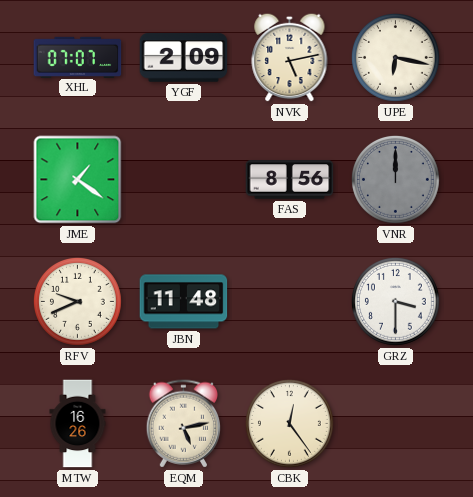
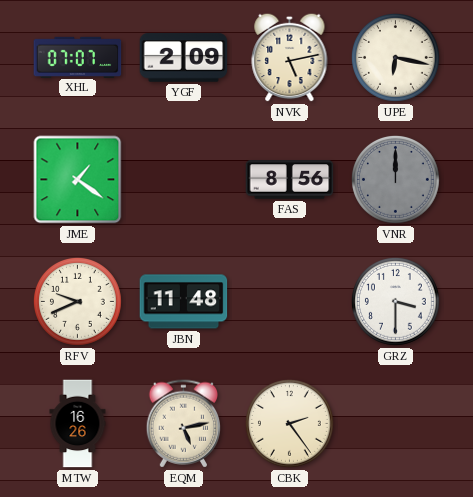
CBK: 12:24 -> 2:24
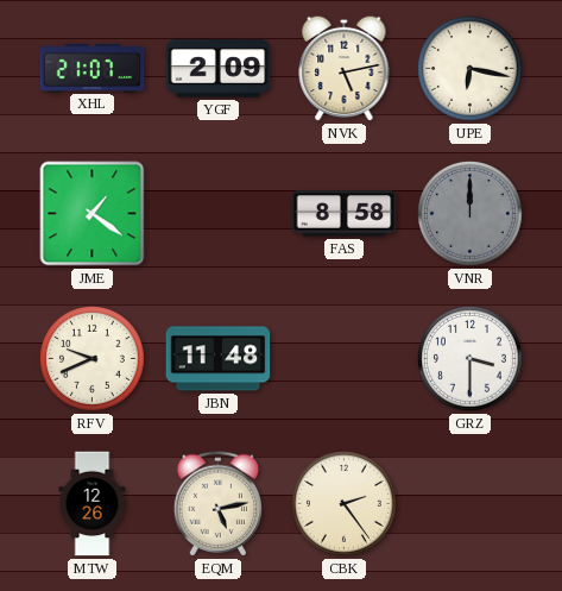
XHL: 07:07 -> 21:07
FAS: 8:56 -> 8:58
MTW: 16:26 -> 12:26
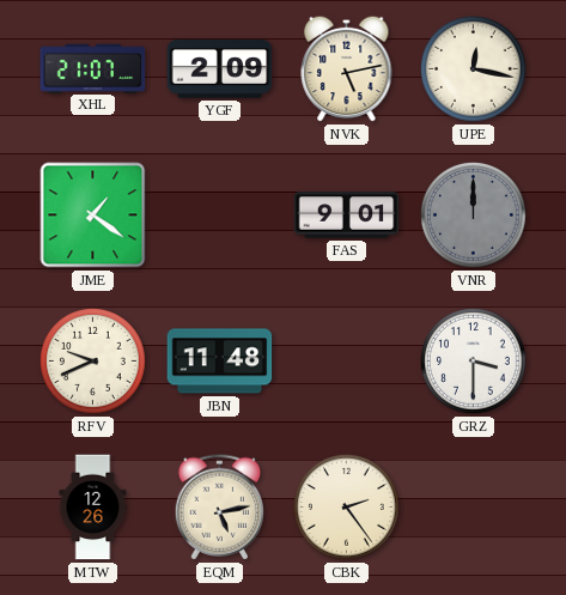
UPE: 6:17 -> 12:17
FAS: 8:58 -> 9:01
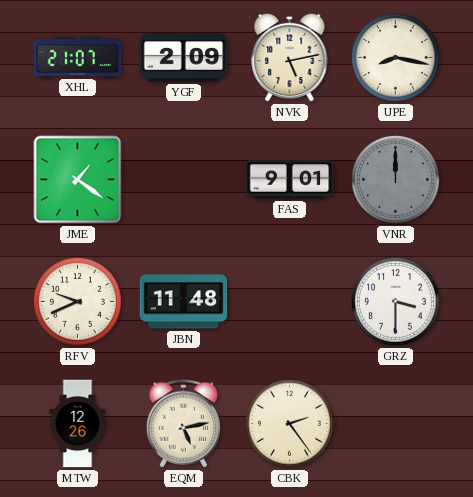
UPE: 12:17 -> 8:17
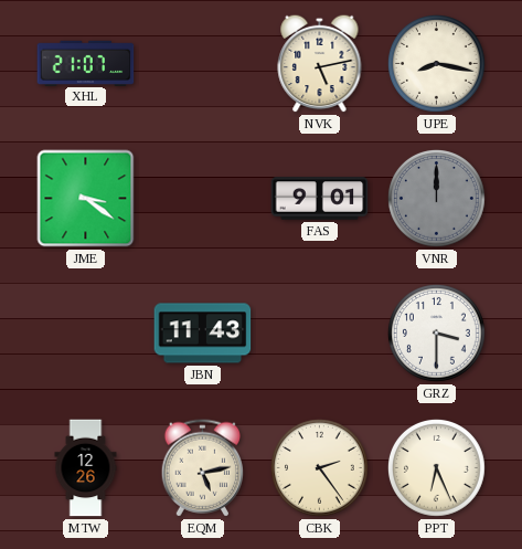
YGF: 2:09 -> none
JME: 1:21 -> 3:21
RFV: 9:41 -> none
JBN: 11:48 -> 11:43
PPT: none -> 6:26
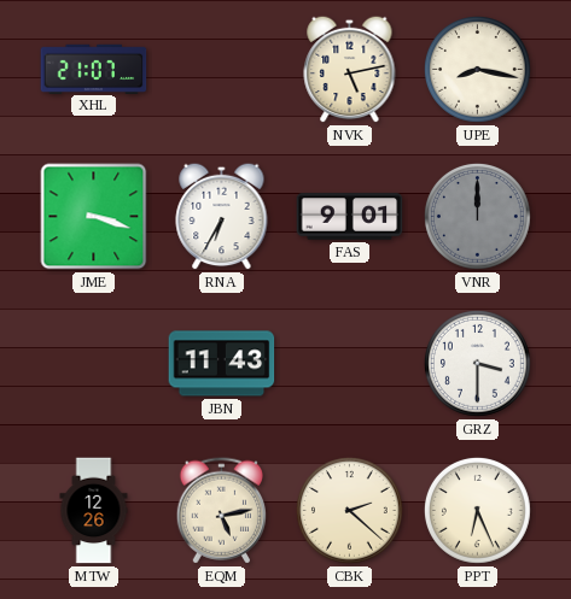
JME: 3:21 -> 3:18
RNA: none -> 6:35
CBK: 2:24 -> 2:22
